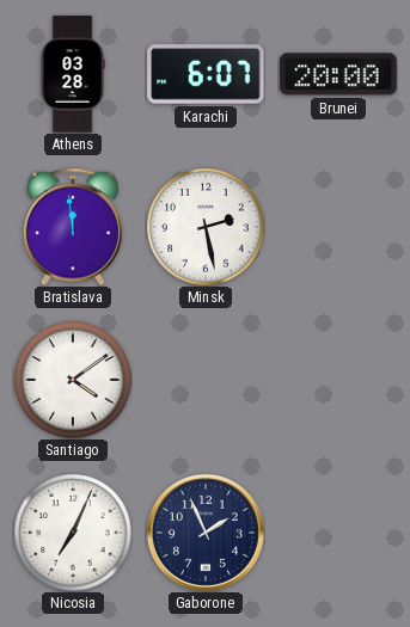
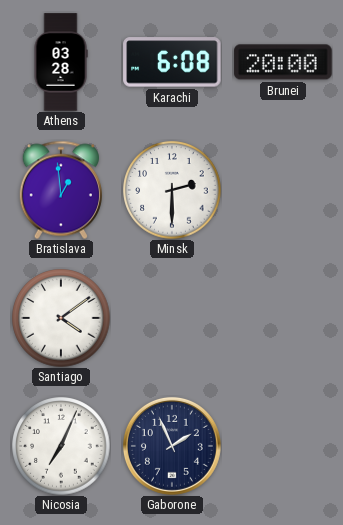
Karachi: 6:07 -> 6:08
Bratislava: 11:59 -> 12:59
Minsk: 2:28 -> 2:30
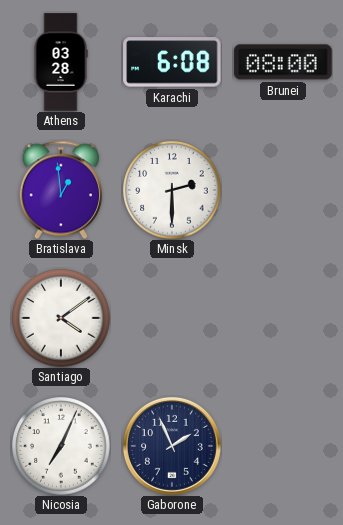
Brunei: 20:00 -> 08:00
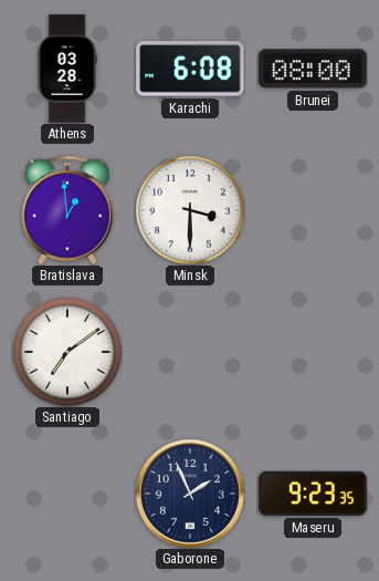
Minsk: 2:30 -> 3:30
Santiago: 4:09 -> 7:09
Nicosia: 7:04 -> none
Maseru: none -> 9:23
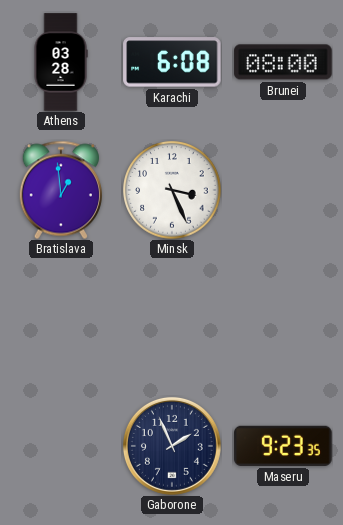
Minsk: 3:30 -> 3:26
Santiago: 7:09 -> none
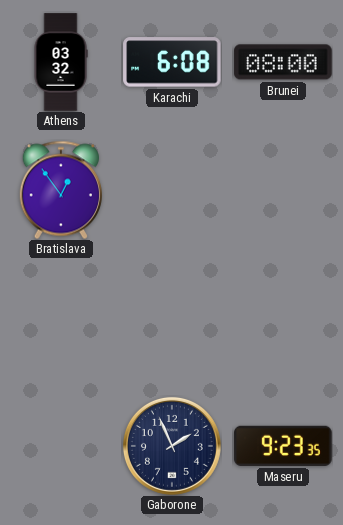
Athens: 03:28 -> 03:32
Bratislava: 12:59 -> 12:54
Minsk: 3:26 -> none
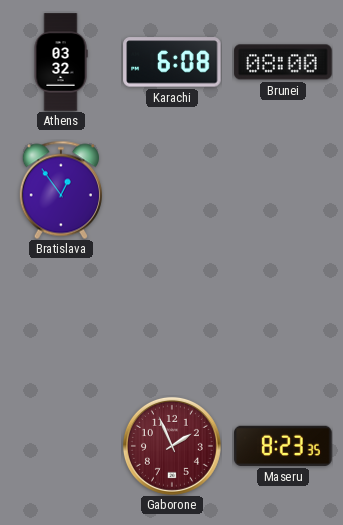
Gaborone dial: navy -> burgundy
Maseru: 9:23 -> 8:23
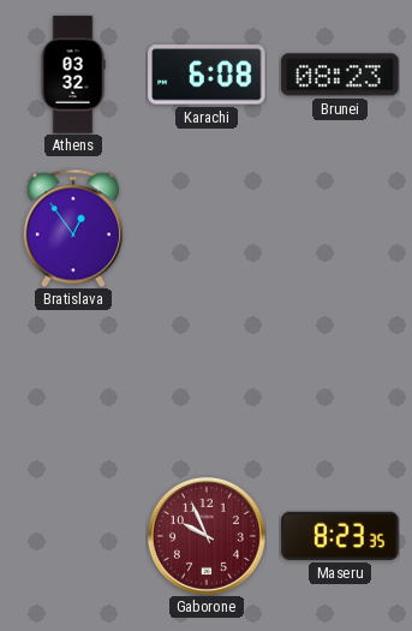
Brunei: 08:00 -> 08:23
Gaborone: 1:56 -> 9:56
